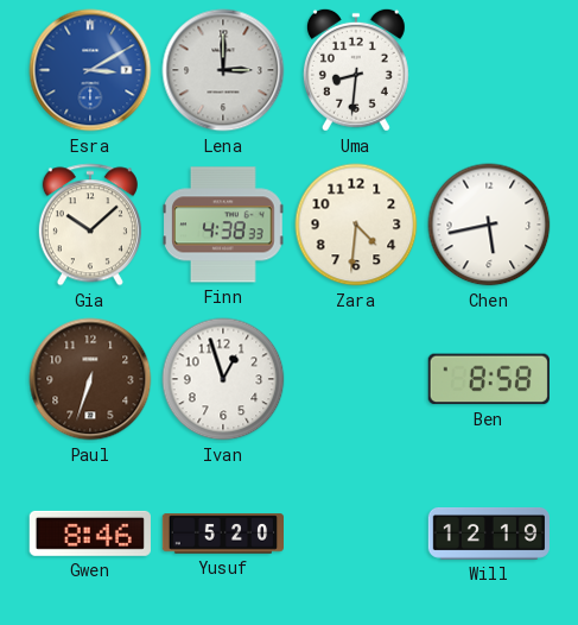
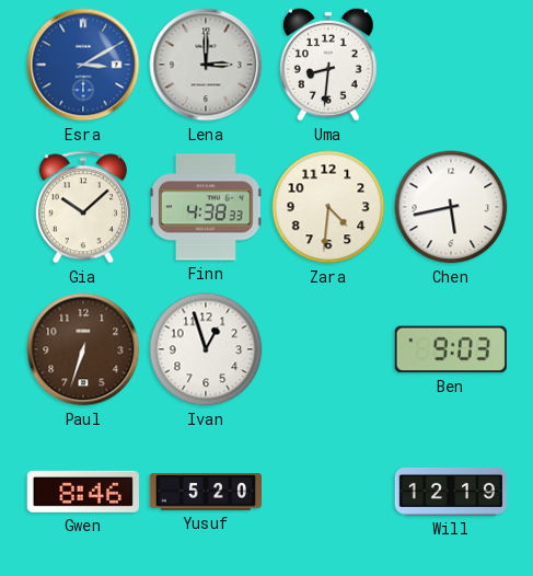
Ben: 8:58 -> 9:03
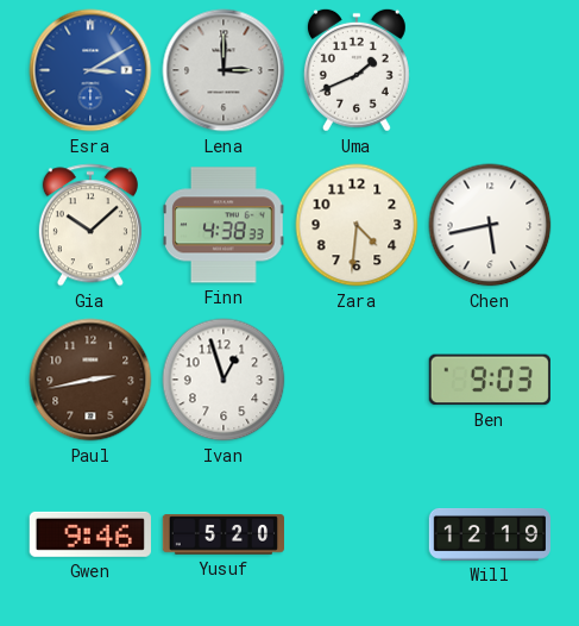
Uma: 8:31 -> 1:41
Paul: 6:33 -> 2:43
Gwen: 8:46 -> 9:46
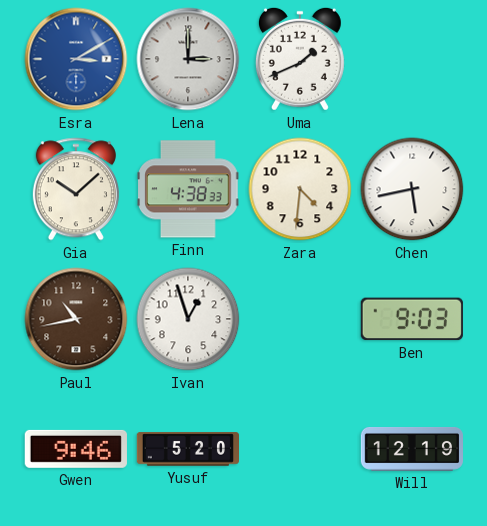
Paul: 2:43 -> 10:43
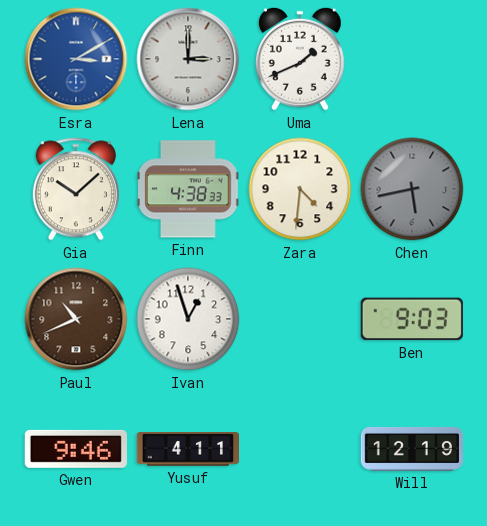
Chen dial: white -> grey
Paul: 10:43 -> 10:41
Yusuf: 5:20 -> 4:11
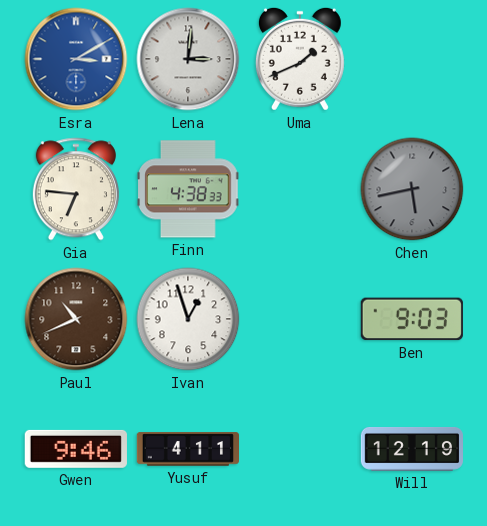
Lena: 3:00 -> 3:01
Gia: 10:08 -> 6:46
Zara: 4:31 -> none
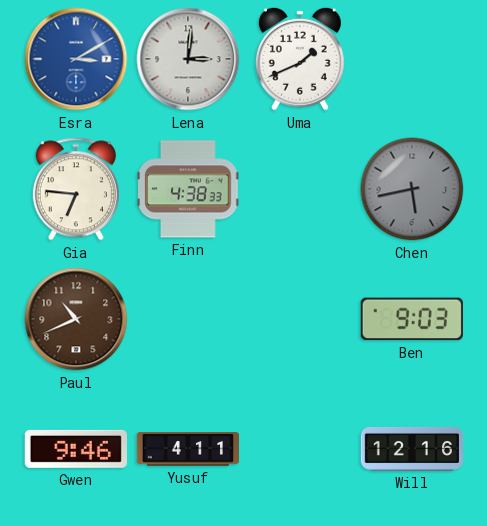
Ivan: 12:57 -> none
Will: 12:19 -> 12:16
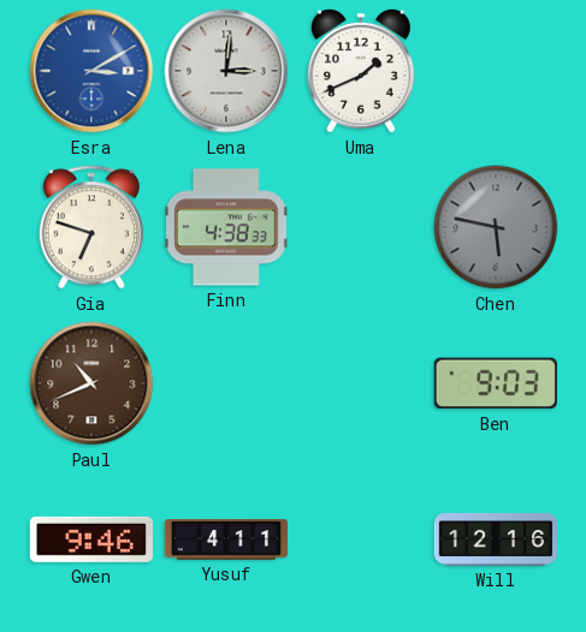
Gia: 6:46 -> 6:48
Chen: 5:43 -> 5:47
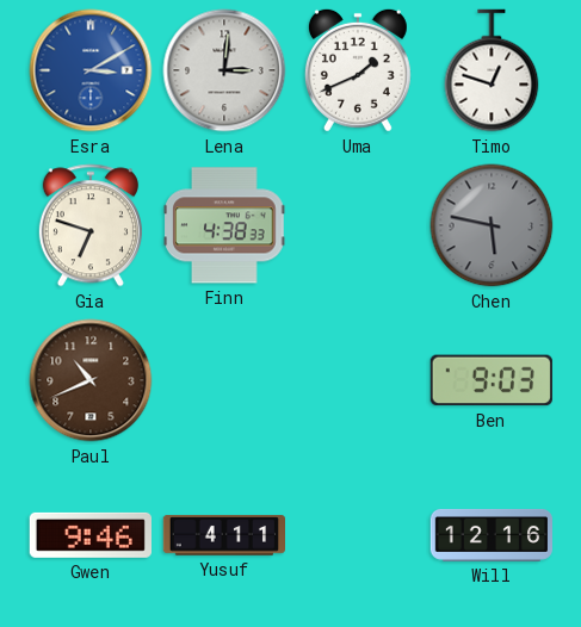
Timo: none -> 12:48
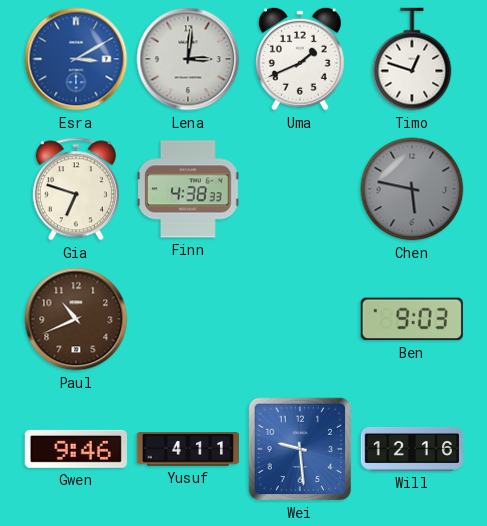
Wei: none -> 9:29
